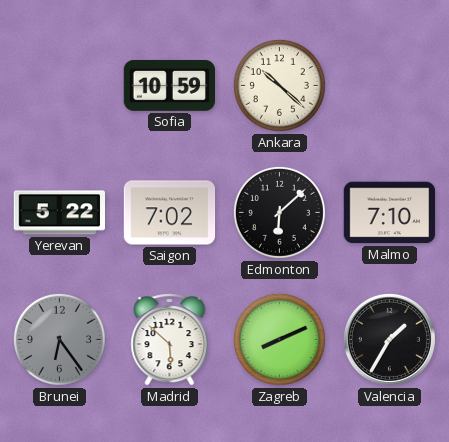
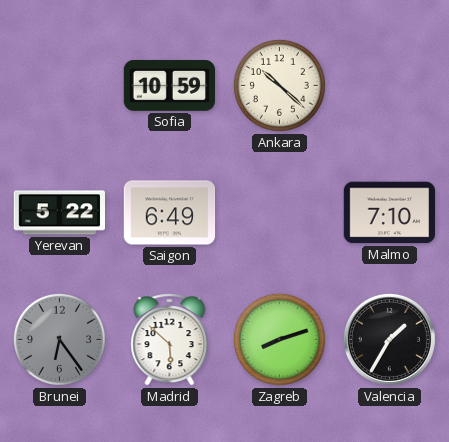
Saigon: 7:02 -> 6:49
Edmonton: 6:08 -> none
Zagreb: 8:11 -> 8:12
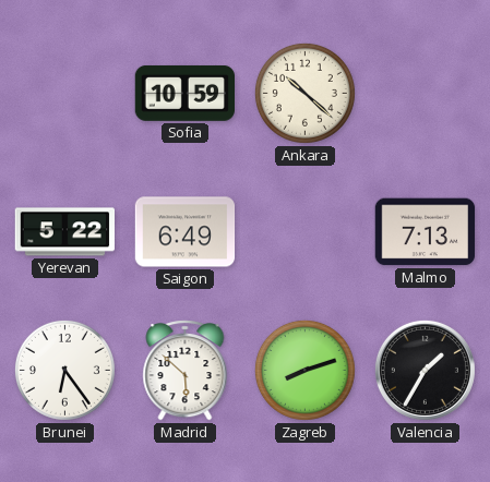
Malmo: 7:10 -> 7:13
Brunei dial: grey -> white
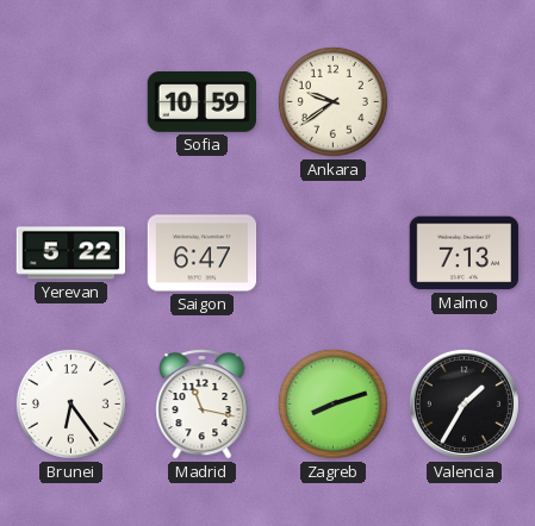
Ankara: 10:22 -> 9:39
Saigon: 6:49 -> 6:47
Madrid: 5:52 -> 11:17
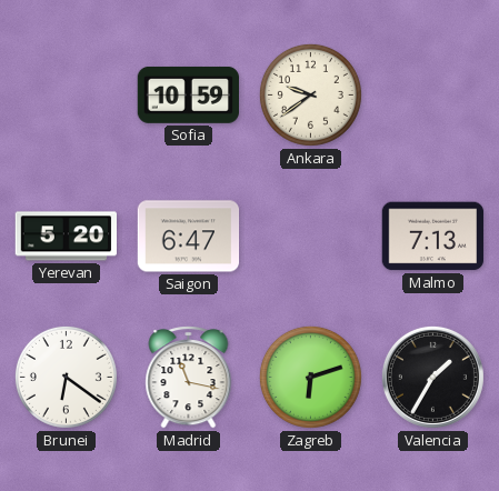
Yerevan: 5:22 -> 5:20
Brunei: 6:24 -> 6:21
Zagreb: 8:12 -> 6:12
